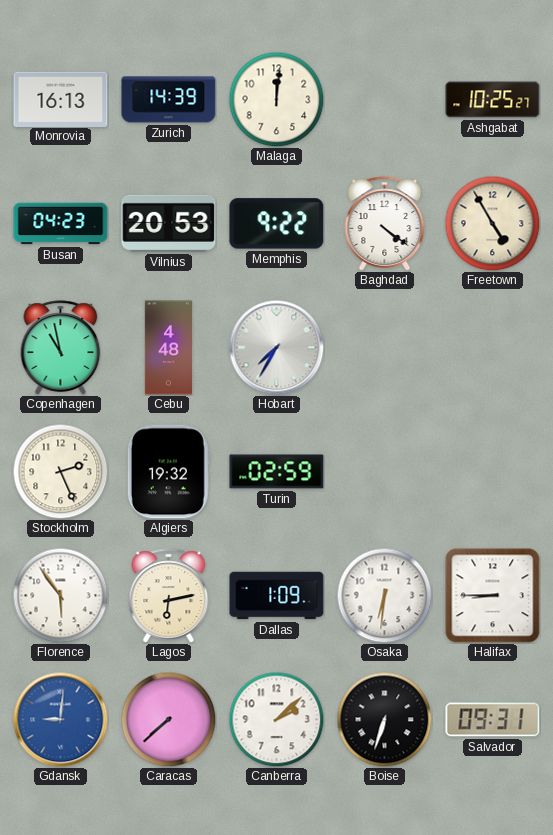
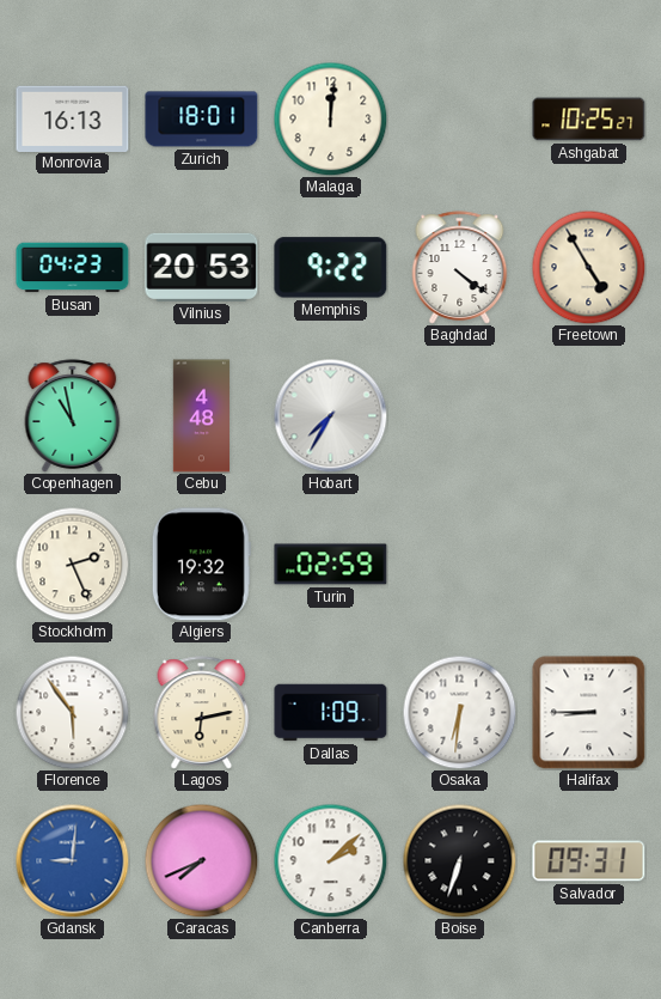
Zurich: 14:39 -> 18:01
Caracas: 7:38 -> 7:41
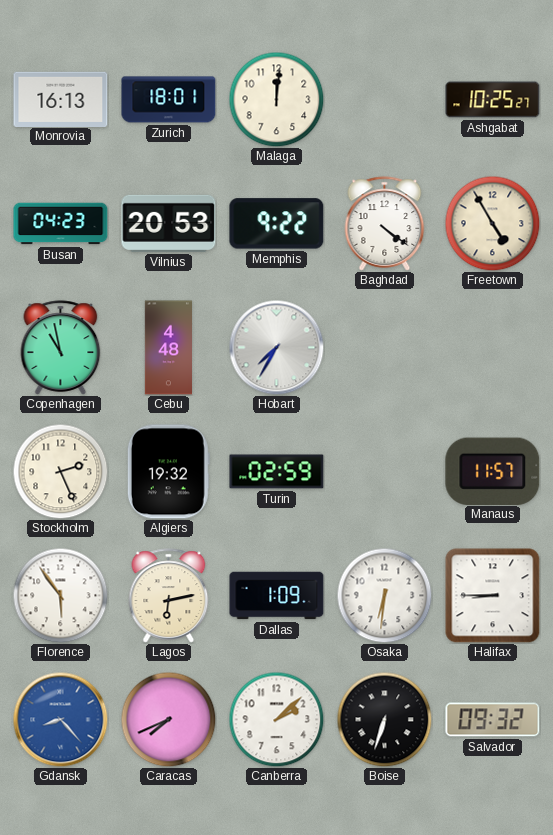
Manaus: none -> 11:57
Gdansk: 9:01 -> 8:23
Salvador: 09:31 -> 09:32
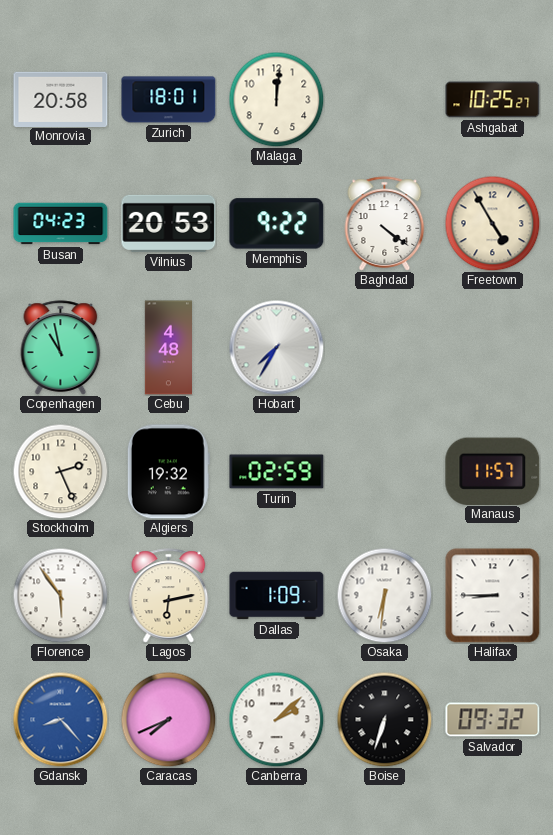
Monrovia: 16:13 -> 20:58
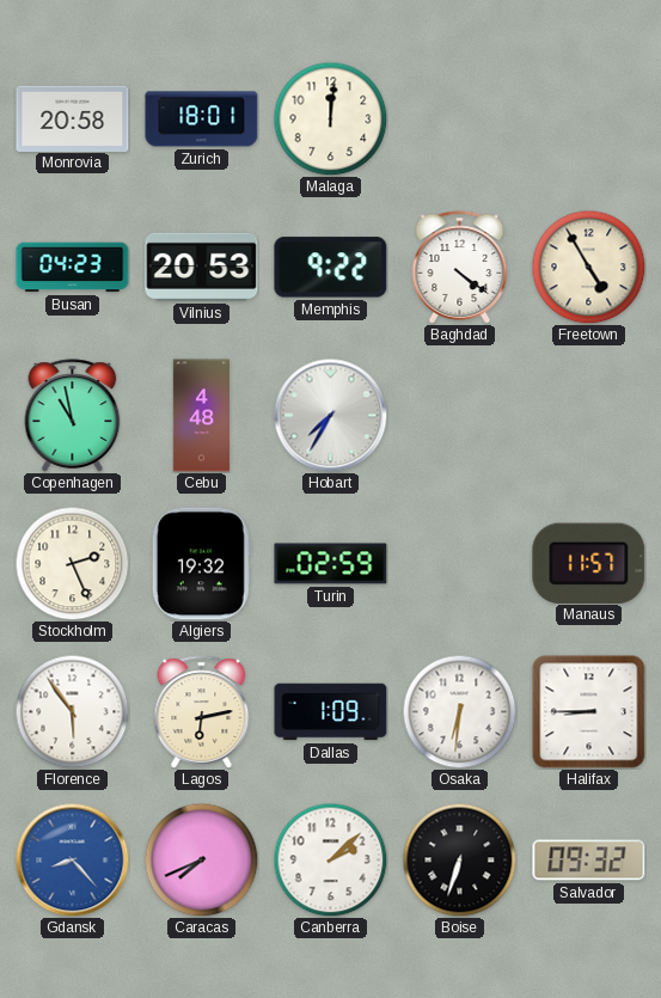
Ashgabat: 10:25 -> none
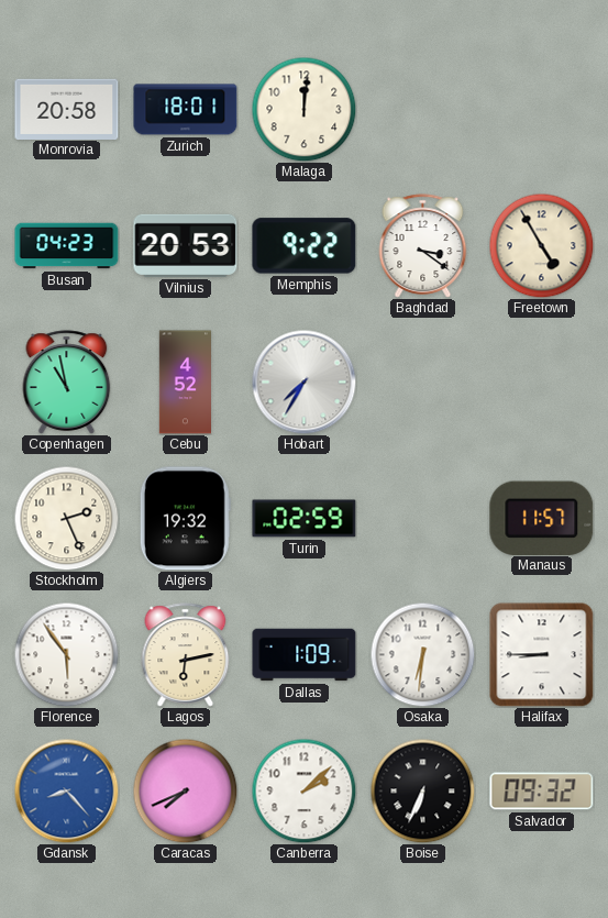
Baghdad: 4:21 -> 3:21
Cebu: 4:48 -> 4:52
Boise: 6:33 -> 6:34
